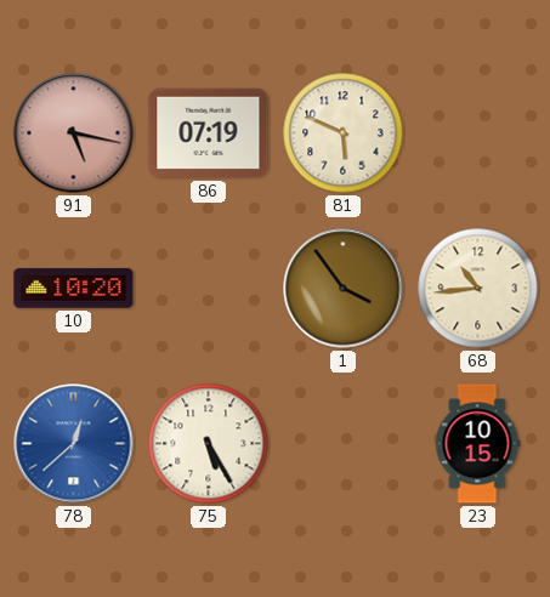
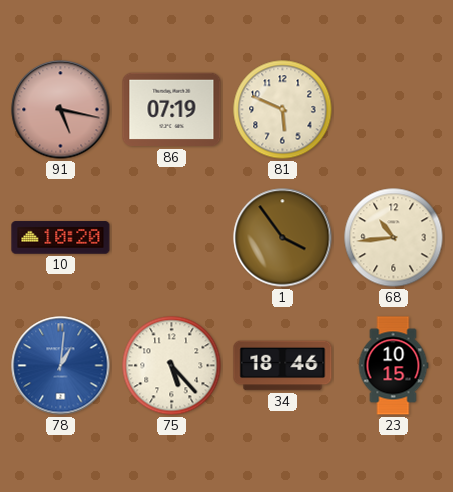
78: 12:38 -> 1:01
75: 5:25 -> 5:23
34: none -> 18:46
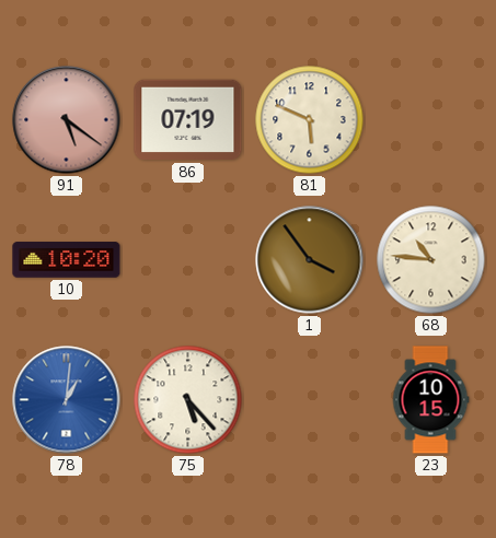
91: 5:17 -> 5:21
68: 10:44 -> 10:46
34: 18:46 -> none
